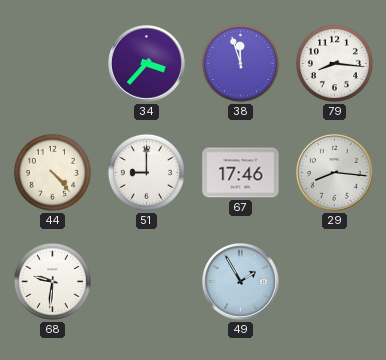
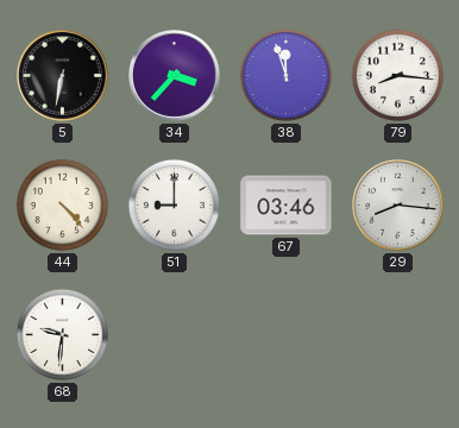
5: none -> 6:32
67: 17:46 -> 03:46
49: 1:55 -> none
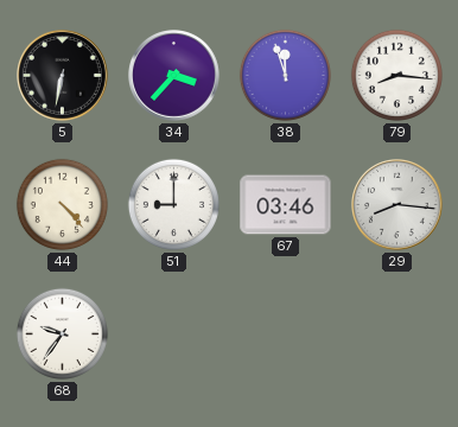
68: 9:31 -> 9:36
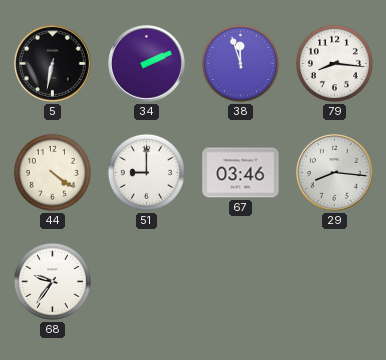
34: 3:37 -> 2:11
44: 4:23 -> 4:21
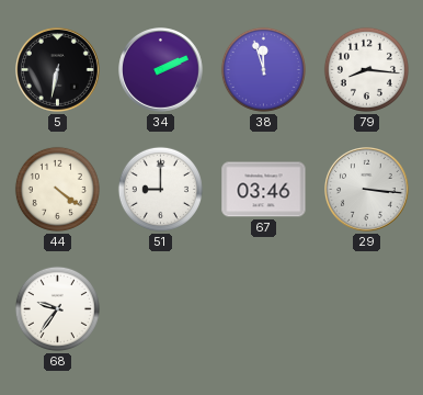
29: 8:16 -> 3:16
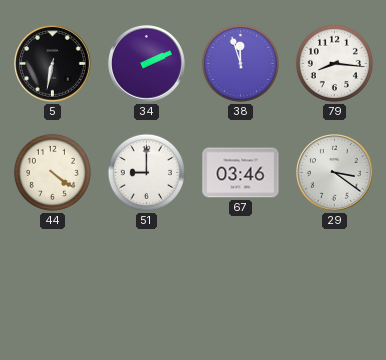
29: 3:16 -> 3:21
68: 9:36 -> none
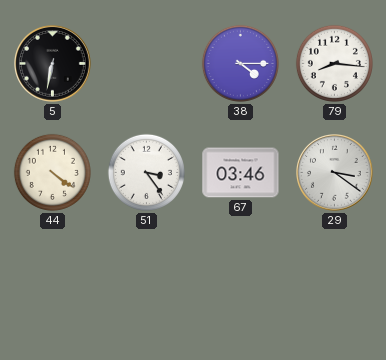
34: 2:11 -> none
38: 11:57 -> 4:15
51: 9:00 -> 3:24
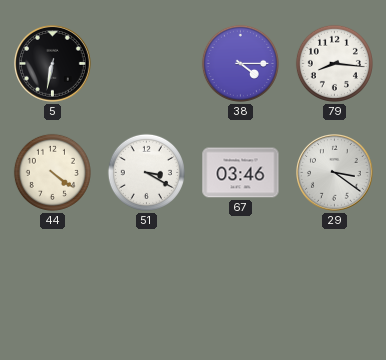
51: 3:24 -> 3:20
